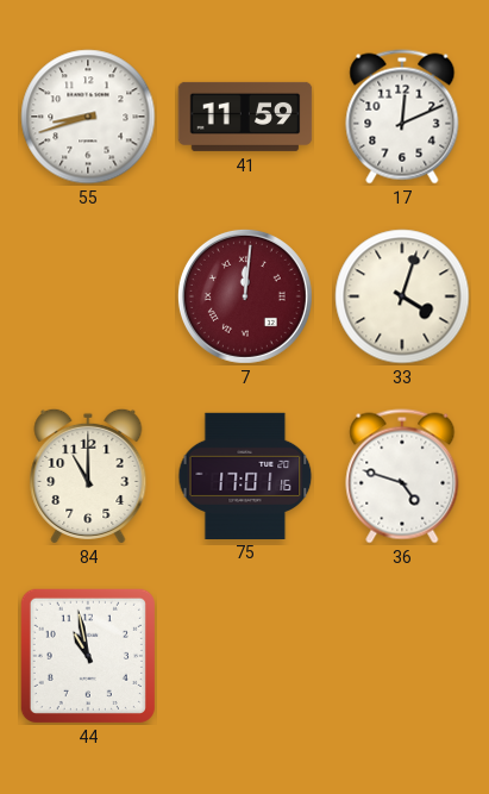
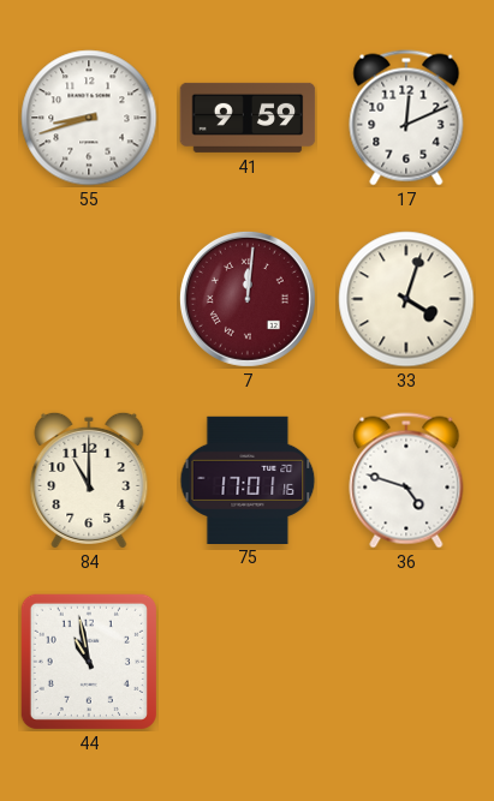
41: 11:59 -> 9:59
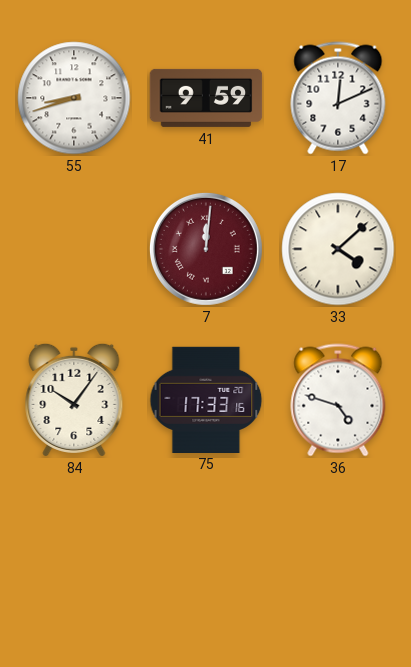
33: 4:03 -> 4:08
84: 11:00 -> 10:06
75: 17:01 -> 17:33
44: 10:58 -> none
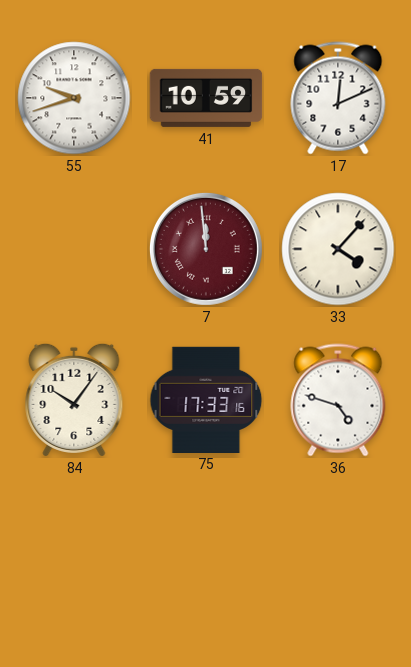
55: 8:42 -> 9:42
41: 9:59 -> 10:59
7: 12:01 -> 11:59
33: 4:08 -> 4:07
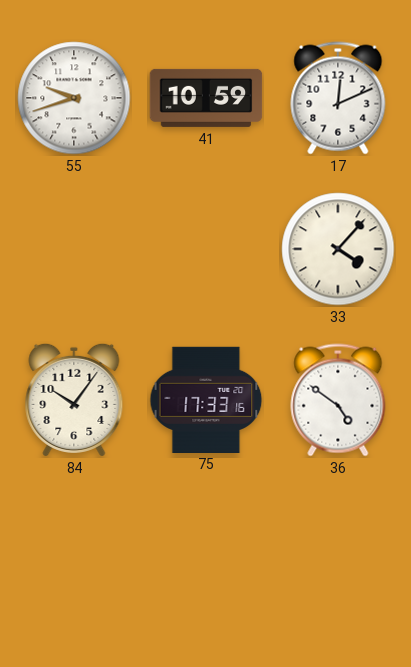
7: 11:59 -> none
36: 4:48 -> 4:51
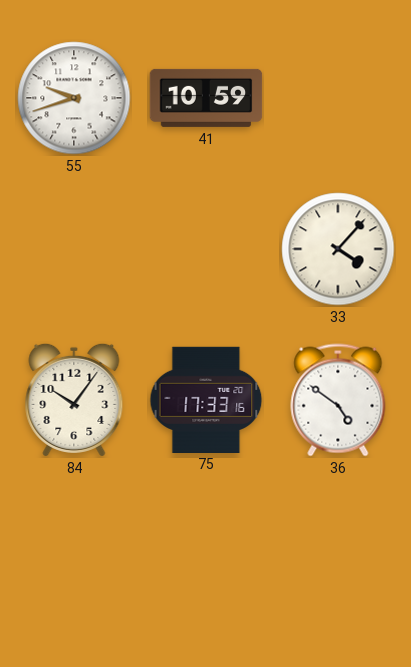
17: 12:11 -> none
